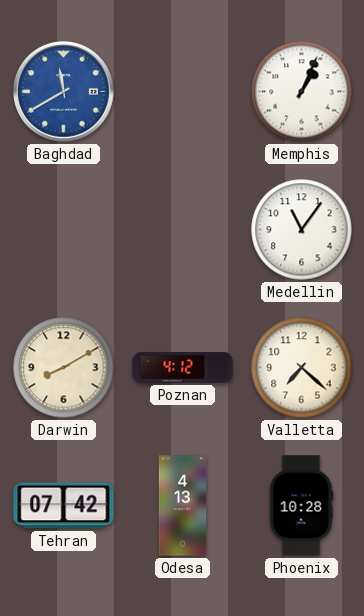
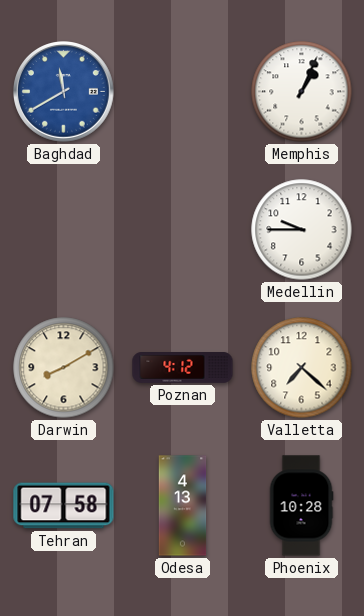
Medellin: 11:06 -> 9:45
Tehran: 07:42 -> 07:58
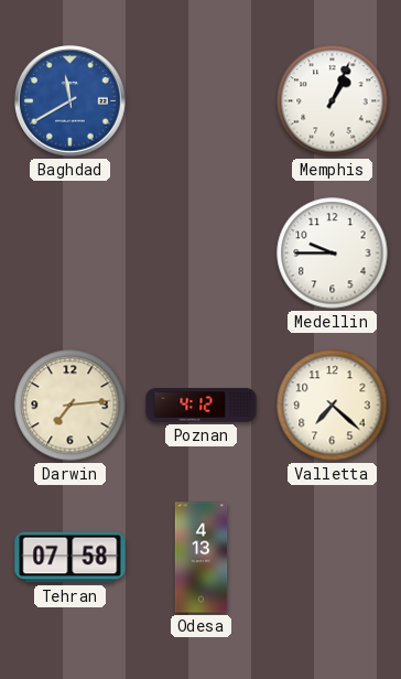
Darwin: 8:10 -> 7:14
Phoenix: 10:28 -> none
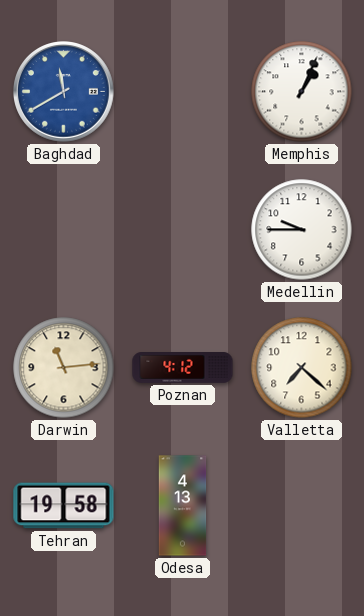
Darwin: 7:14 -> 11:14
Tehran: 07:58 -> 19:58
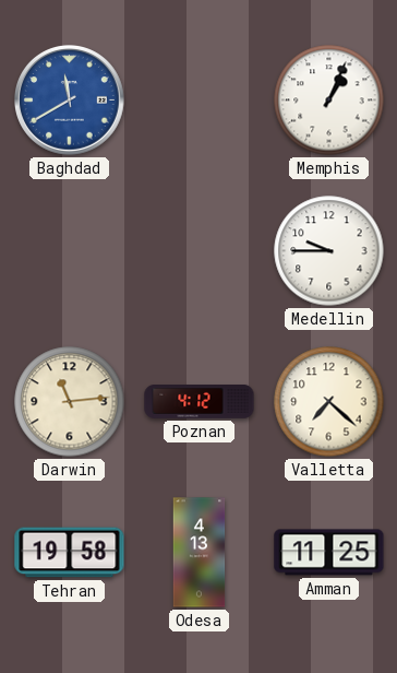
Amman: none -> 11:25
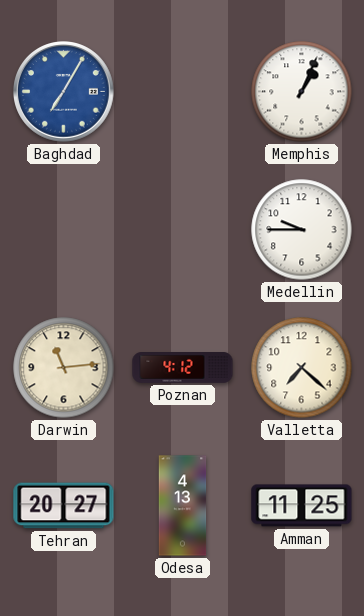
Baghdad: 11:40 -> 7:05
Tehran: 19:58 -> 20:27
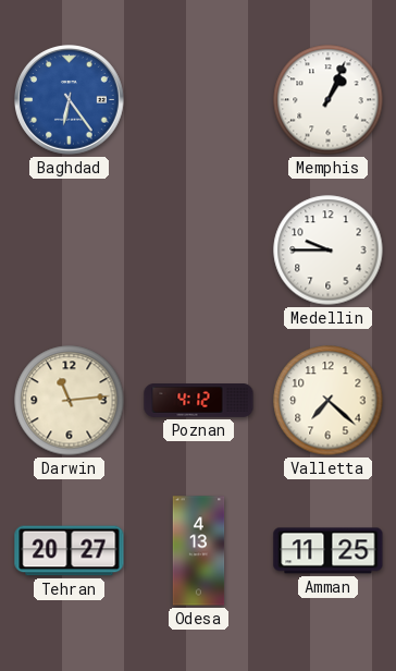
Baghdad: 7:05 -> 6:24
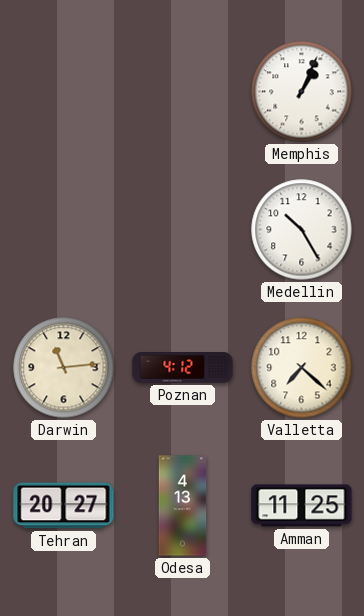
Baghdad: 6:24 -> none
Medellin: 9:45 -> 10:25
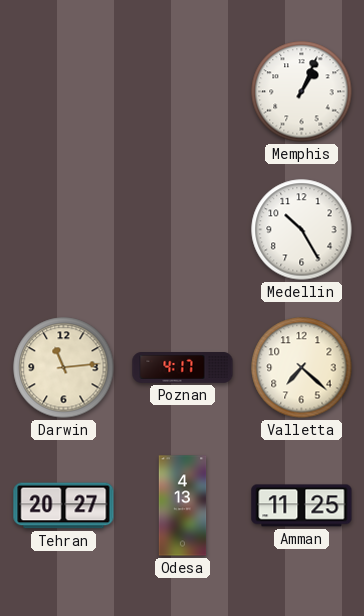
Poznan: 4:12 -> 4:17
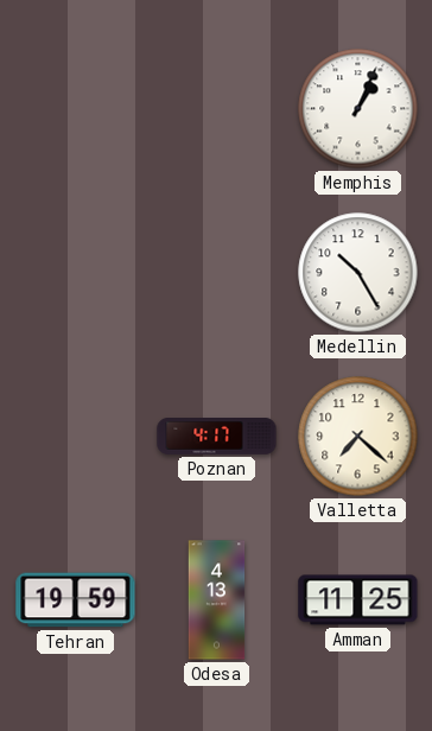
Darwin: 11:14 -> none
Tehran: 20:27 -> 19:59
